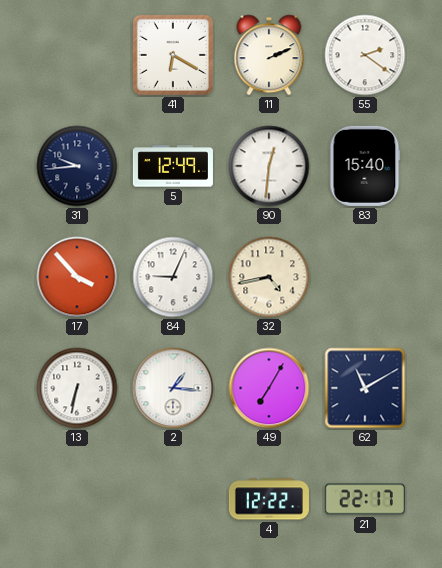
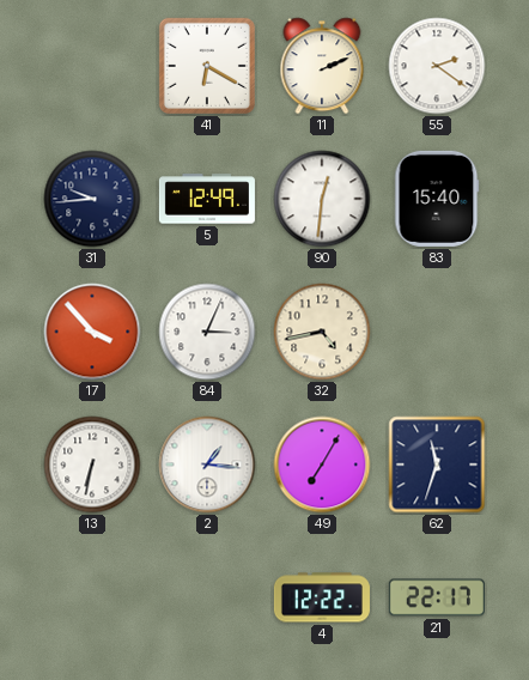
84: 9:04 -> 3:04
62: 11:10 -> 11:33
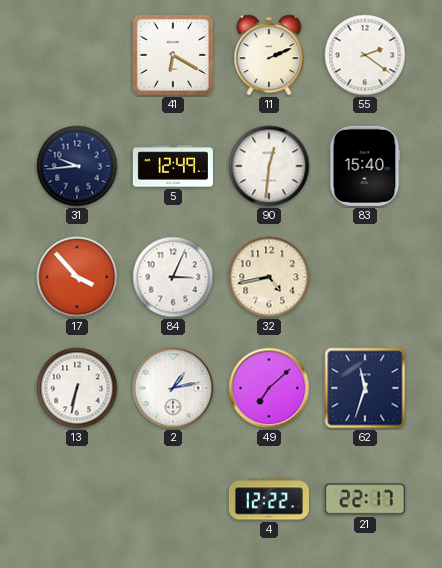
2: 1:16 -> 1:13
49: 7:05 -> 7:08
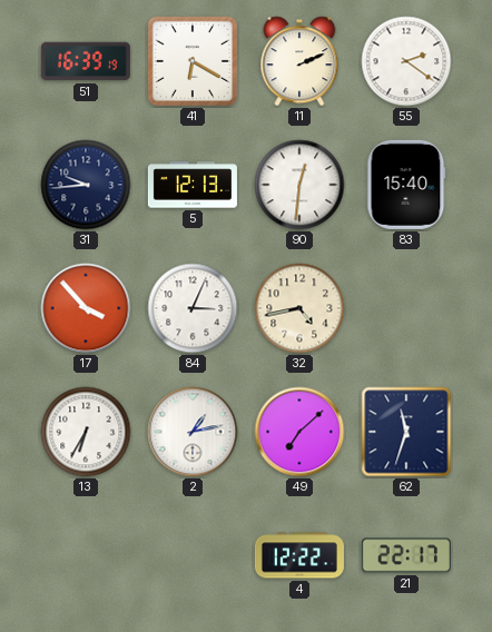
51: none -> 16:39
5: 12:49 -> 12:13
13: 6:32 -> 6:35
